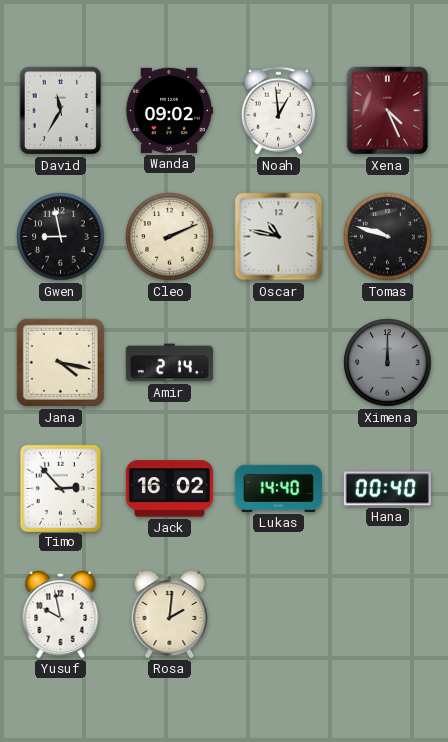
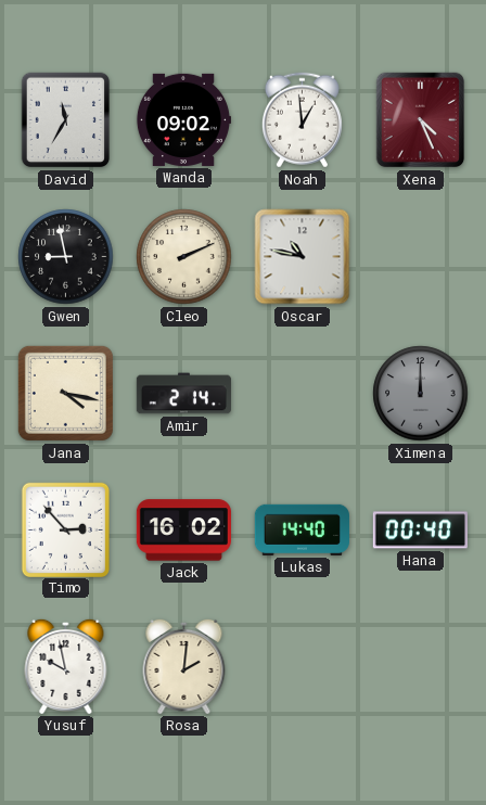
Tomas: 9:48 -> none
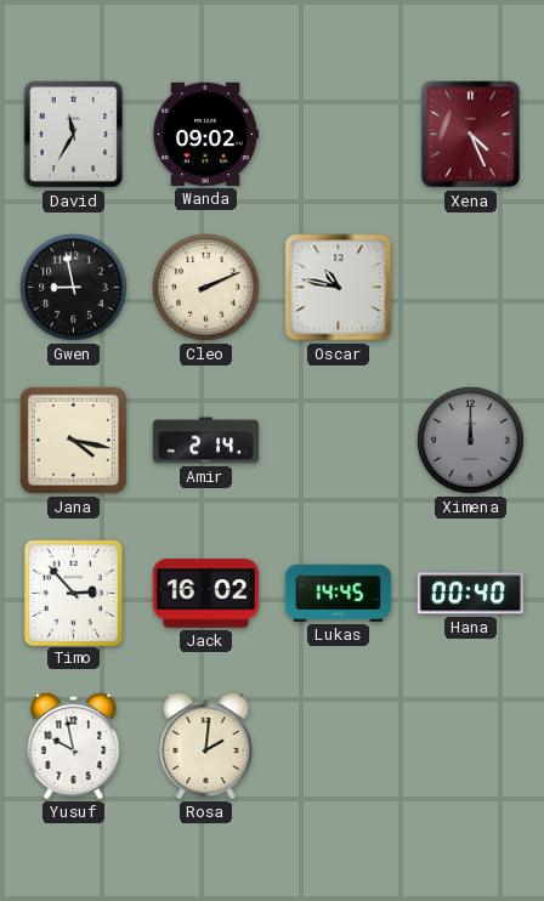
Noah: 12:59 -> none
Lukas: 14:40 -> 14:45
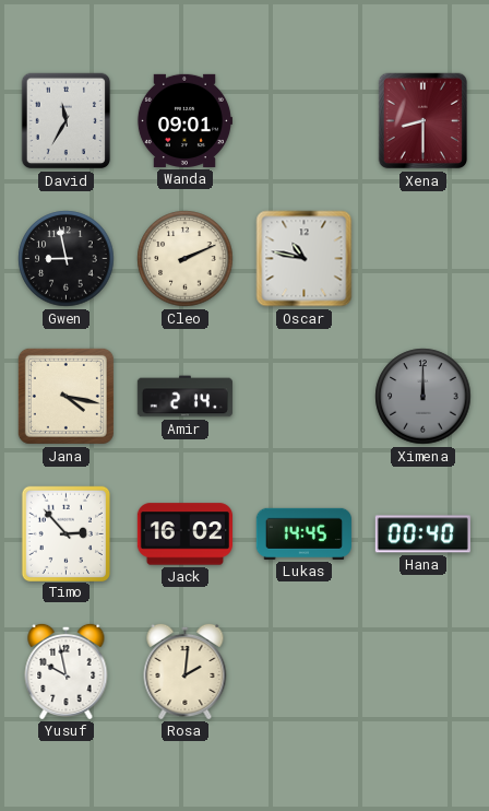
Wanda: 09:02 -> 09:01
Xena: 4:26 -> 8:30
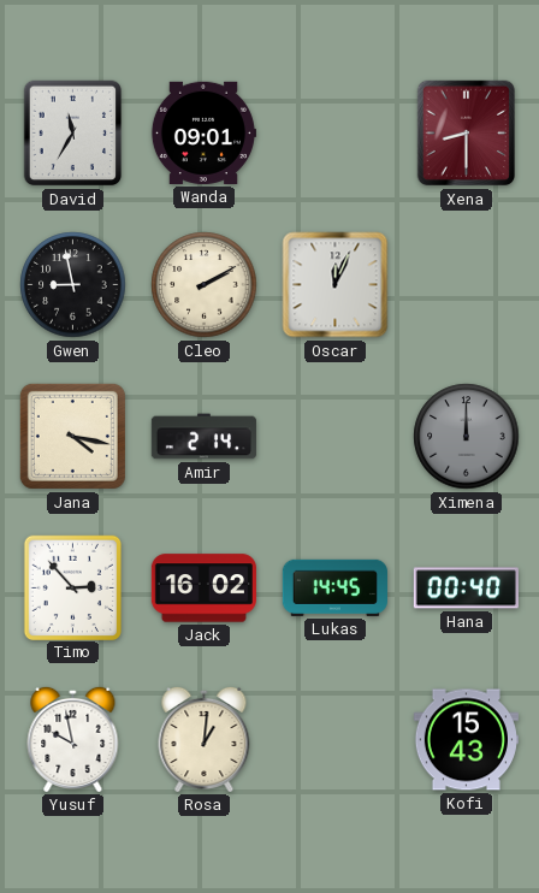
Cleo: 2:11 -> 2:10
Oscar: 10:47 -> 12:04
Rosa: 2:01 -> 1:01
Kofi: none -> 15:43
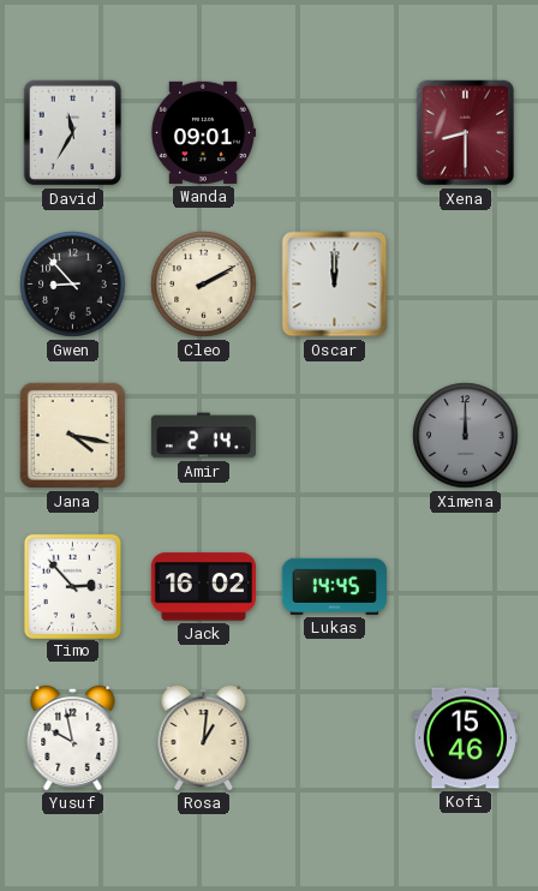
Gwen: 8:58 -> 8:53
Oscar: 12:04 -> 12:00
Hana: 00:40 -> none
Kofi: 15:43 -> 15:46
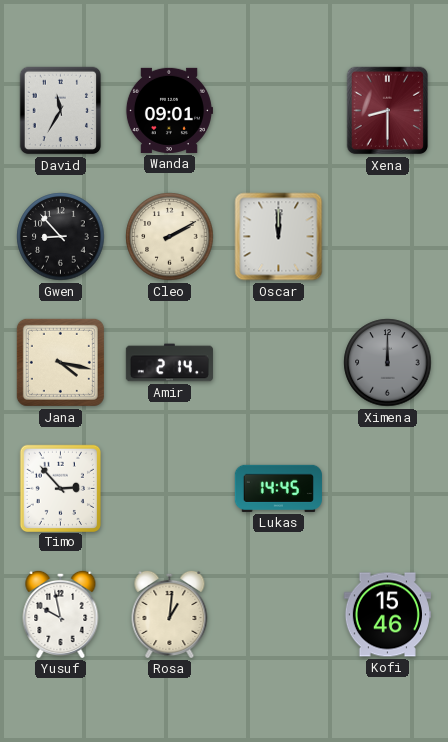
Jack: 16:02 -> none
